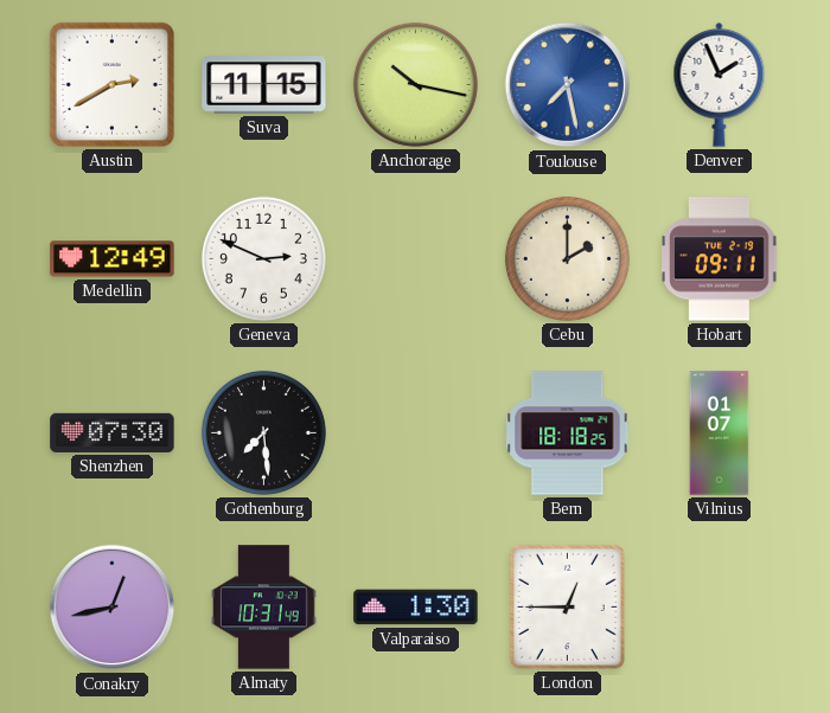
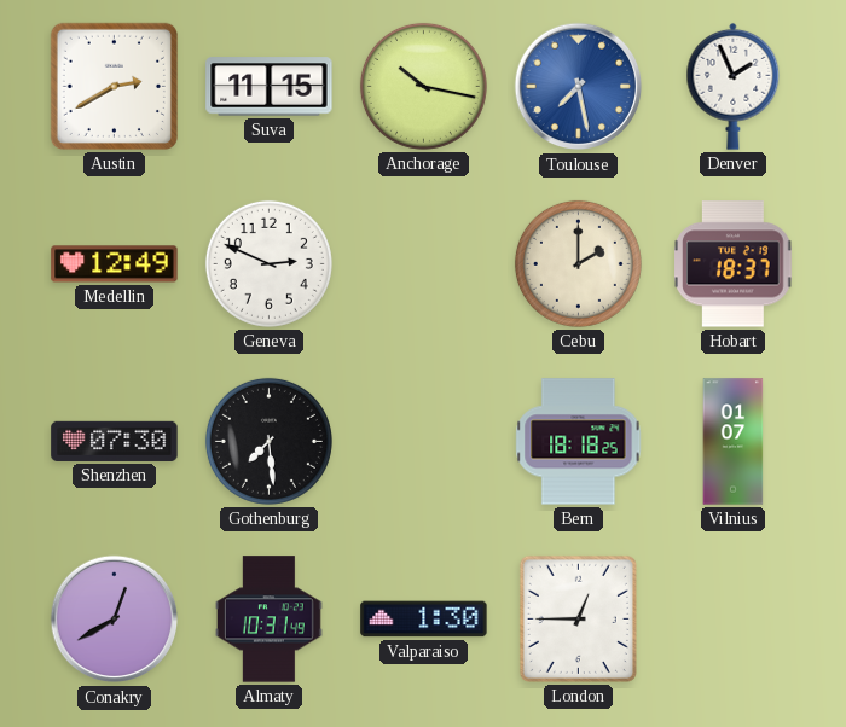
Hobart: 09:11 -> 18:37
Conakry: 12:43 -> 12:40
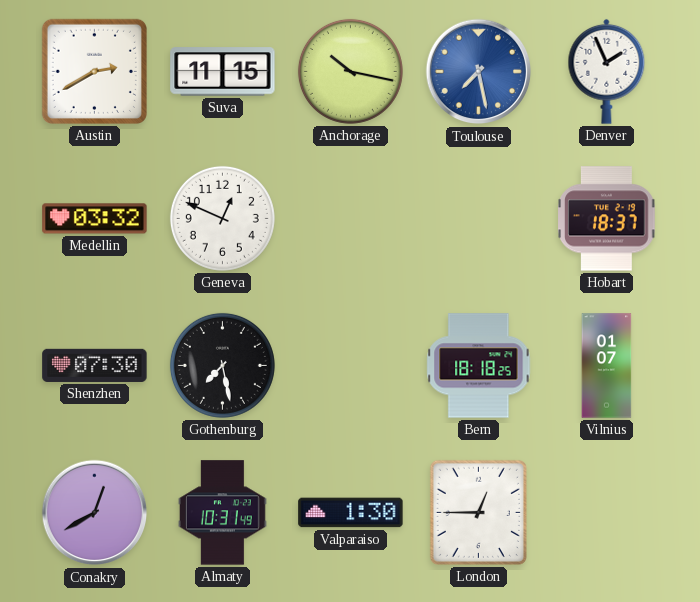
Medellin: 12:49 -> 03:32
Geneva: 2:49 -> 12:49
Cebu: 2:00 -> none
Gothenburg: 7:29 -> 7:28
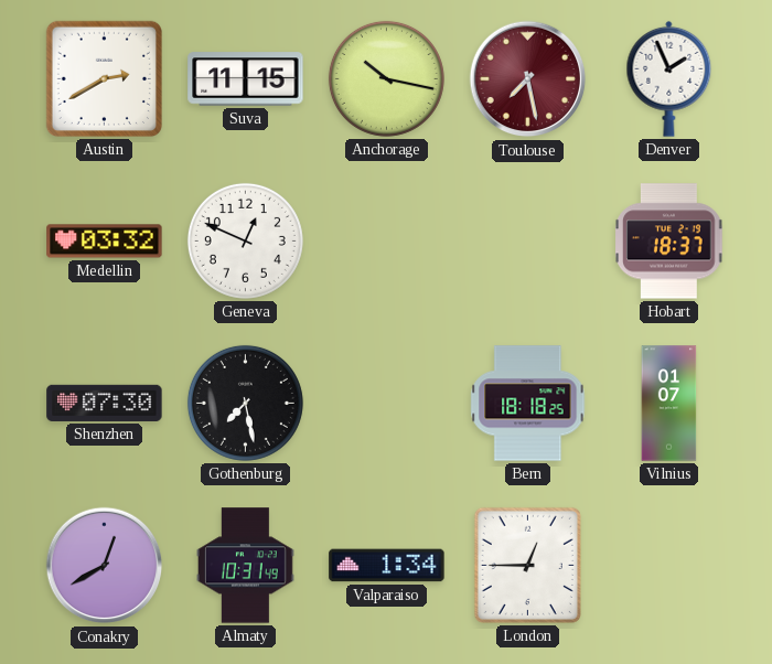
Toulouse dial: blue -> burgundy
Valparaiso: 1:30 -> 1:34
